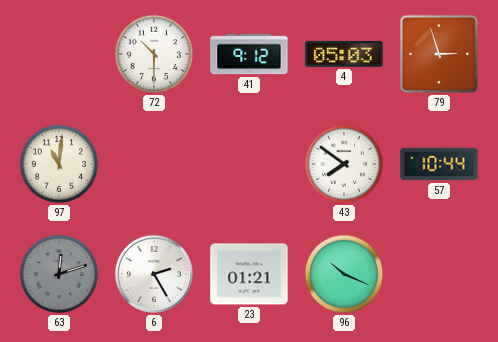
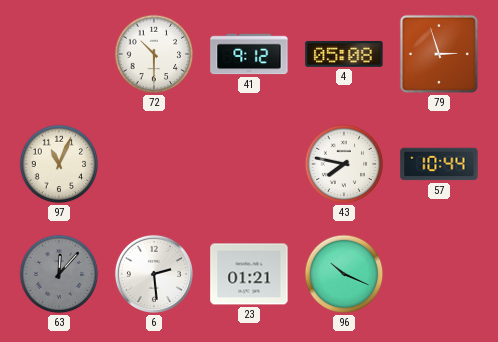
4: 05:03 -> 05:08
97: 11:01 -> 11:04
43: 7:51 -> 7:47
63: 12:12 -> 12:07
6: 2:25 -> 2:29
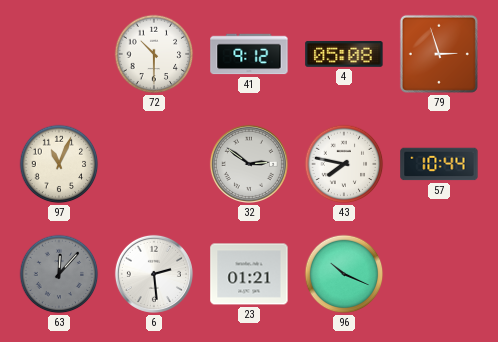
32: none -> 2:51
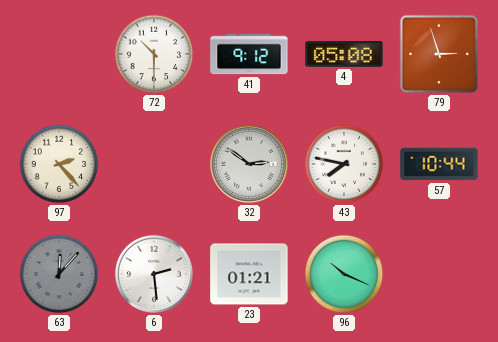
97: 11:04 -> 2:23
